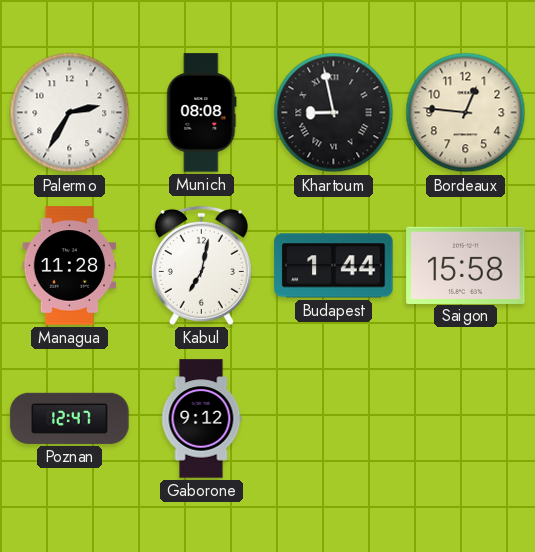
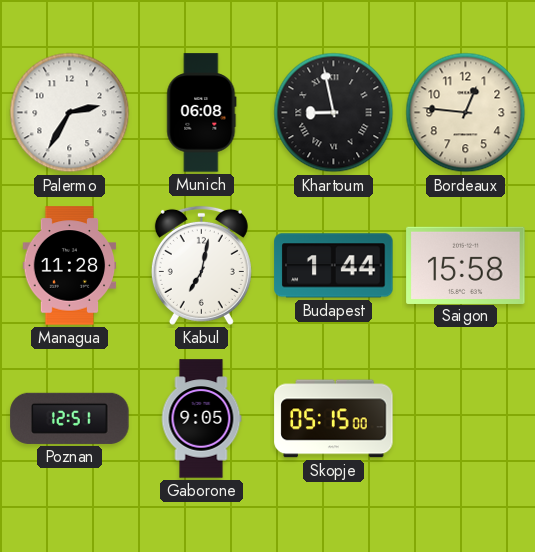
Munich: 08:08 -> 06:08
Poznan: 12:47 -> 12:51
Gaborone: 9:12 -> 9:05
Skopje: none -> 05:15
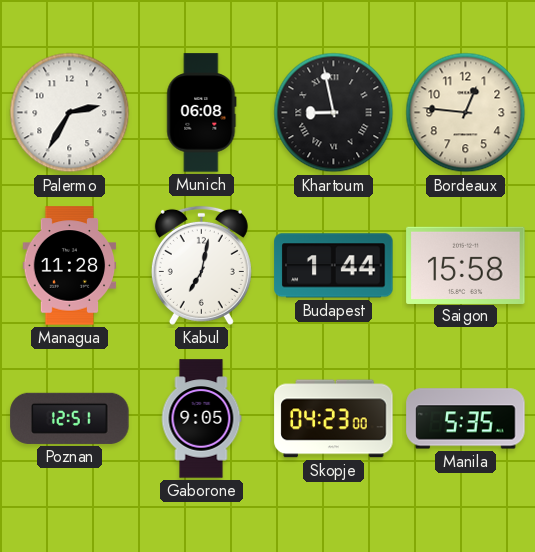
Skopje: 05:15 -> 04:23
Manila: none -> 5:35
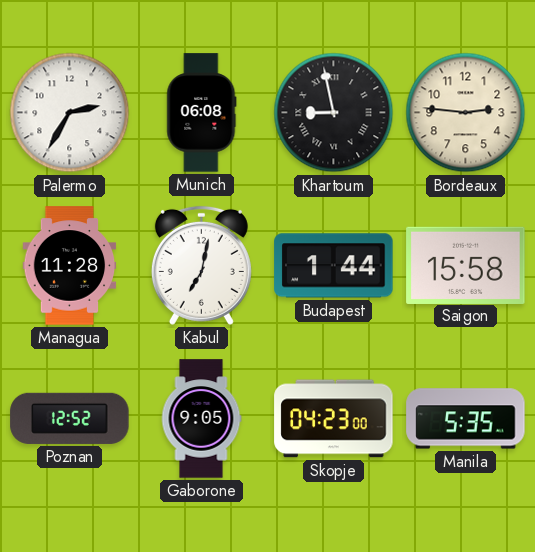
Bordeaux: 12:46 -> 2:46
Poznan: 12:51 -> 12:52
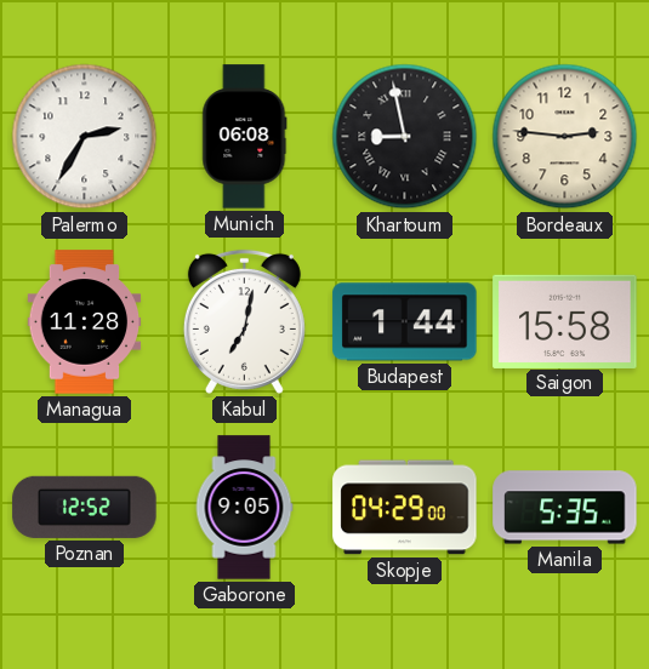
Skopje: 04:23 -> 04:29
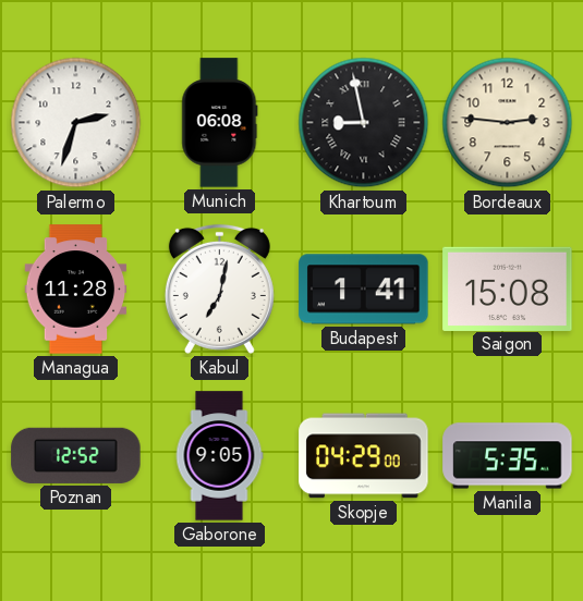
Palermo: 2:35 -> 2:33
Budapest: 1:44 -> 1:41
Saigon: 15:58 -> 15:08
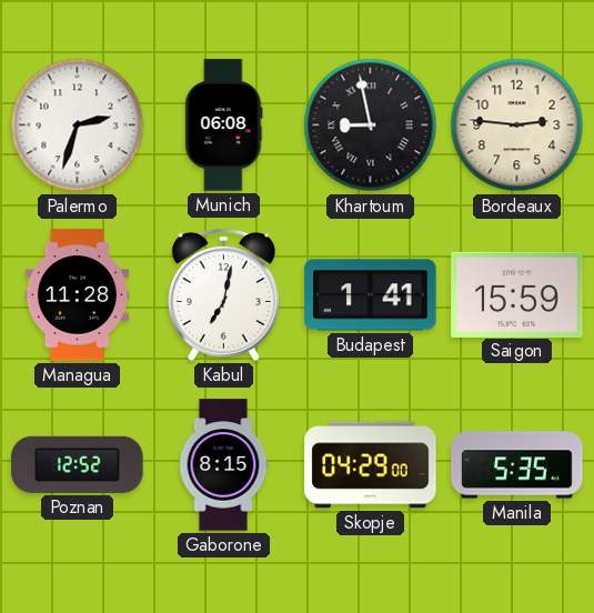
Saigon: 15:08 -> 15:59
Gaborone: 9:05 -> 8:15
